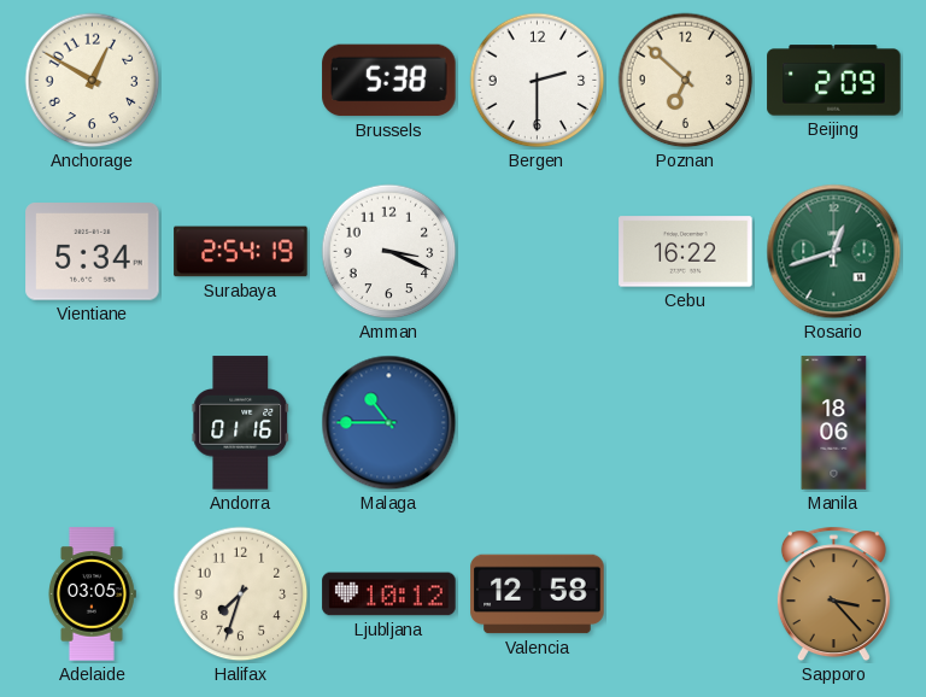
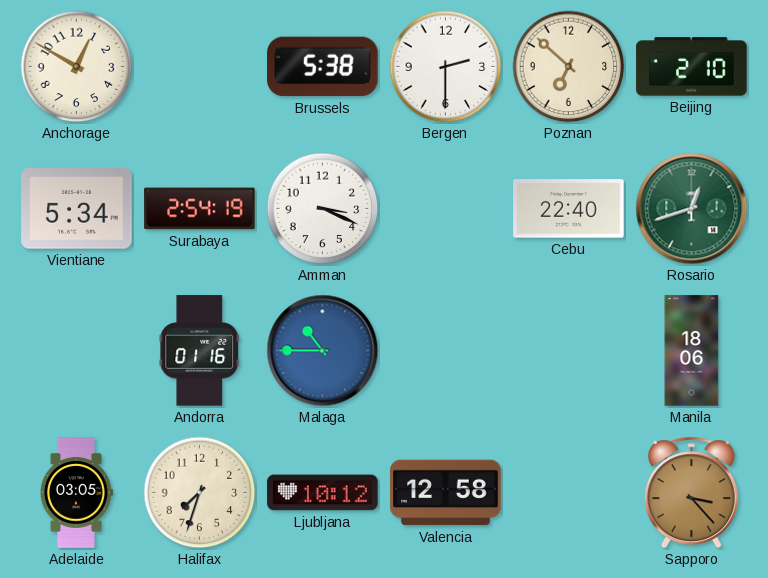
Beijing: 2:09 -> 2:10
Cebu: 16:22 -> 22:40
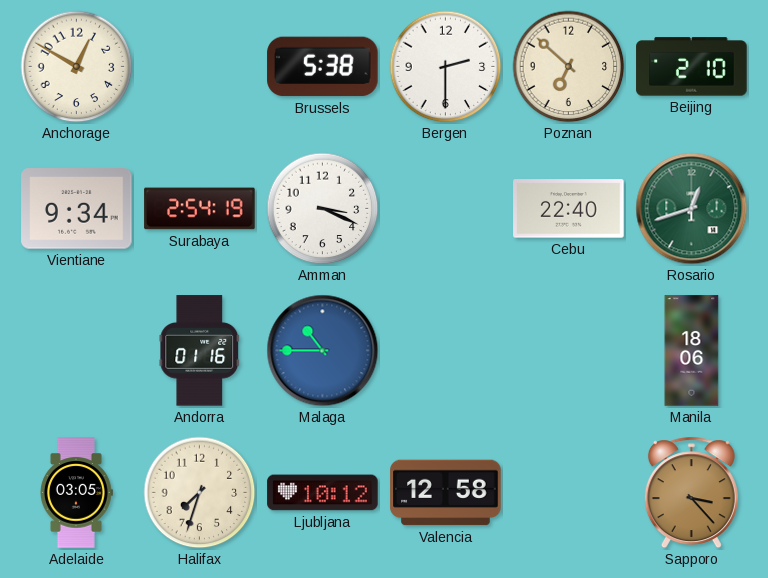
Vientiane: 5:34 -> 9:34
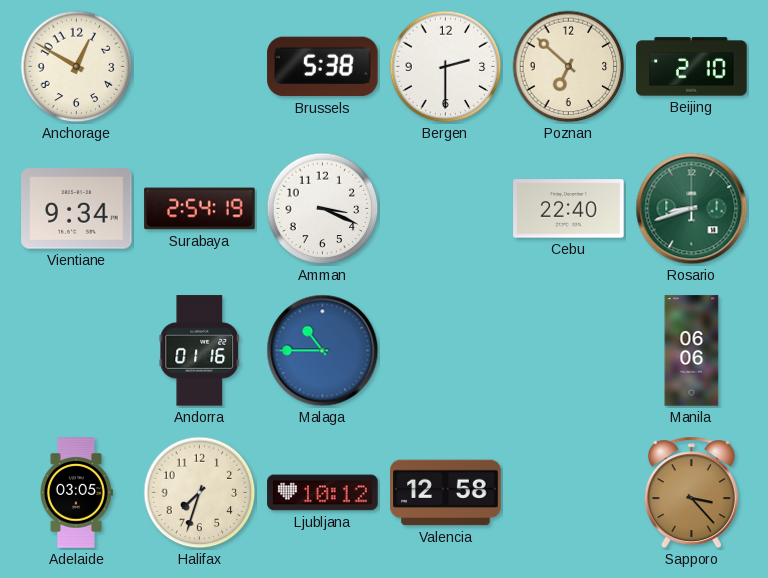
Rosario: 12:42 -> 8:42
Manila: 18:06 -> 06:06
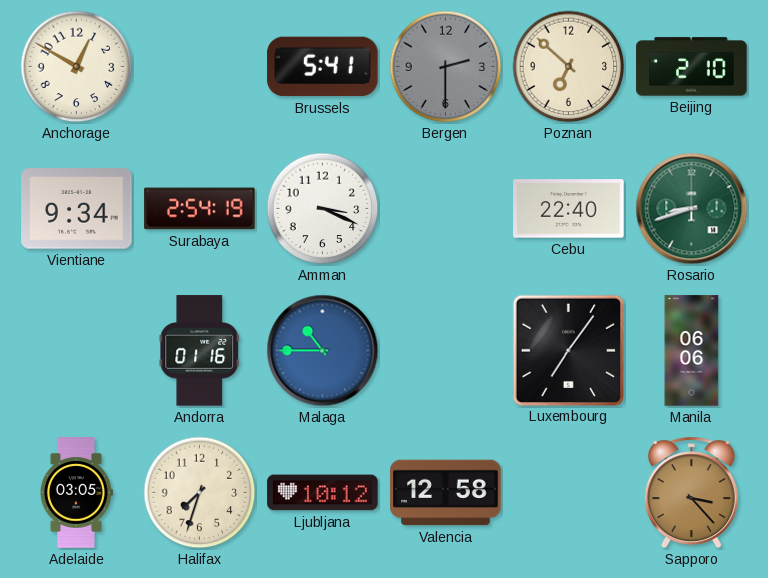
Brussels: 5:38 -> 5:41
Bergen dial: white -> grey
Luxembourg: none -> 7:06
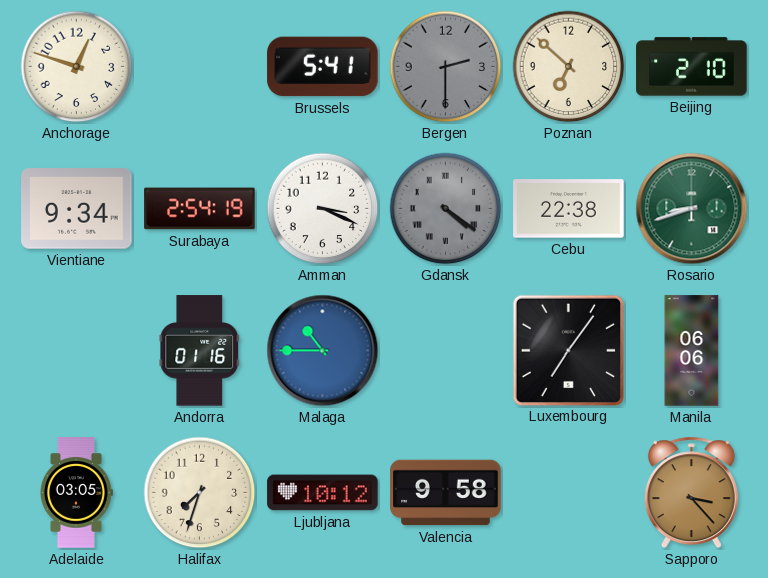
Anchorage: 12:50 -> 12:48
Gdansk: none -> 4:21
Cebu: 22:40 -> 22:38
Valencia: 12:58 -> 9:58
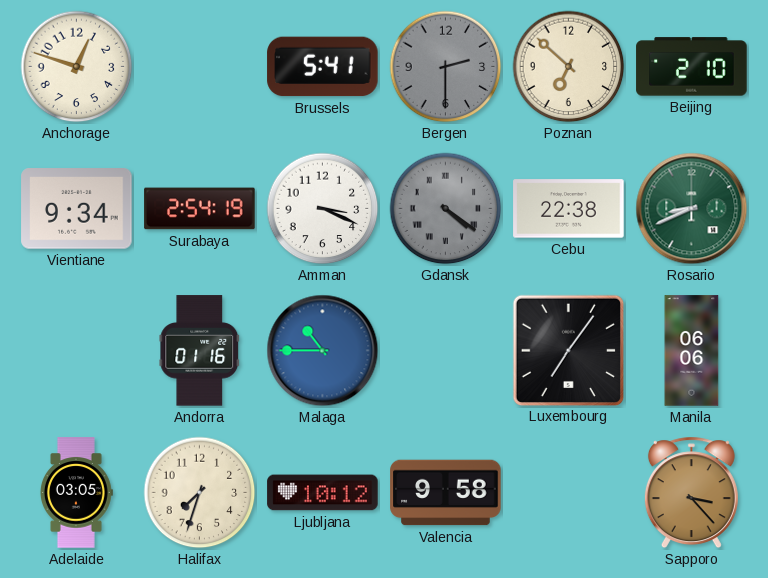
Rosario: 8:42 -> 8:41
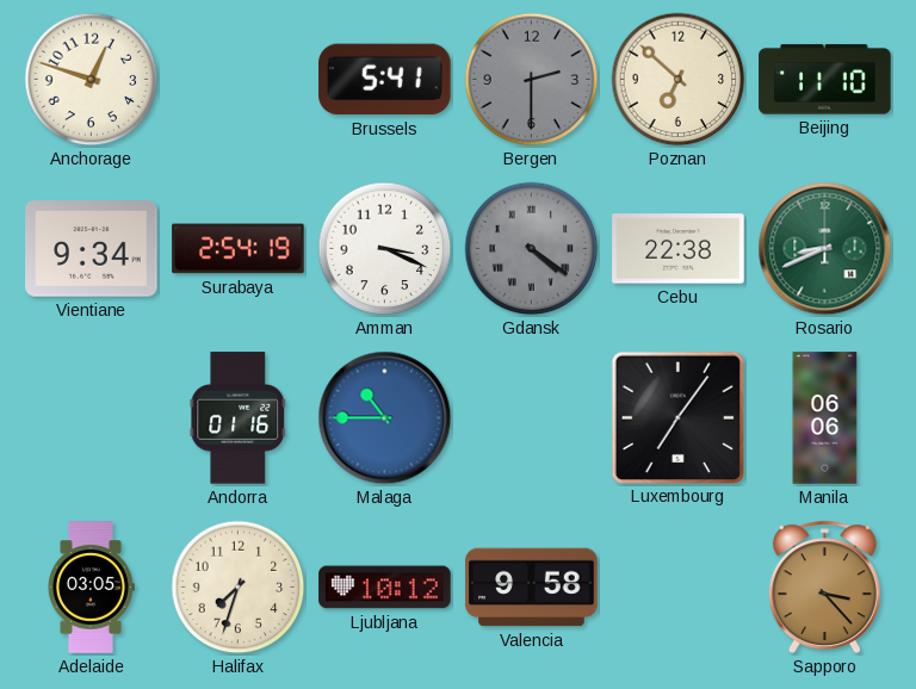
Beijing: 2:10 -> 11:10
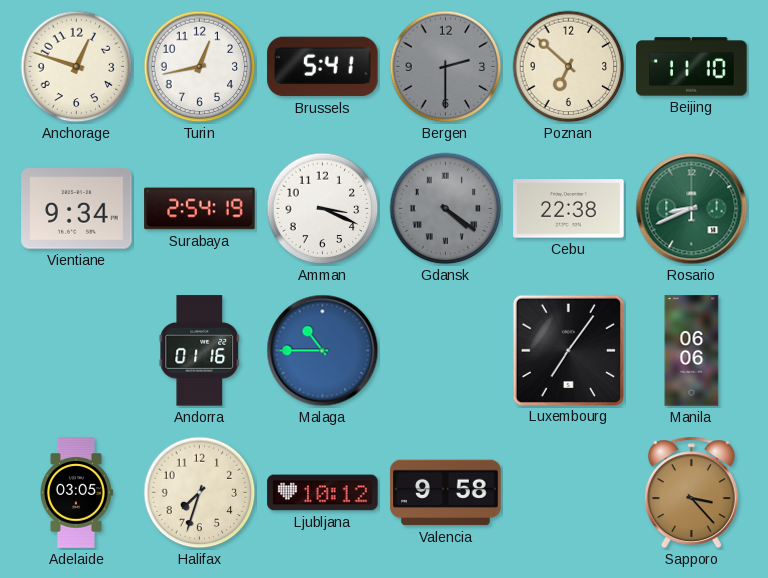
Turin: none -> 12:43
